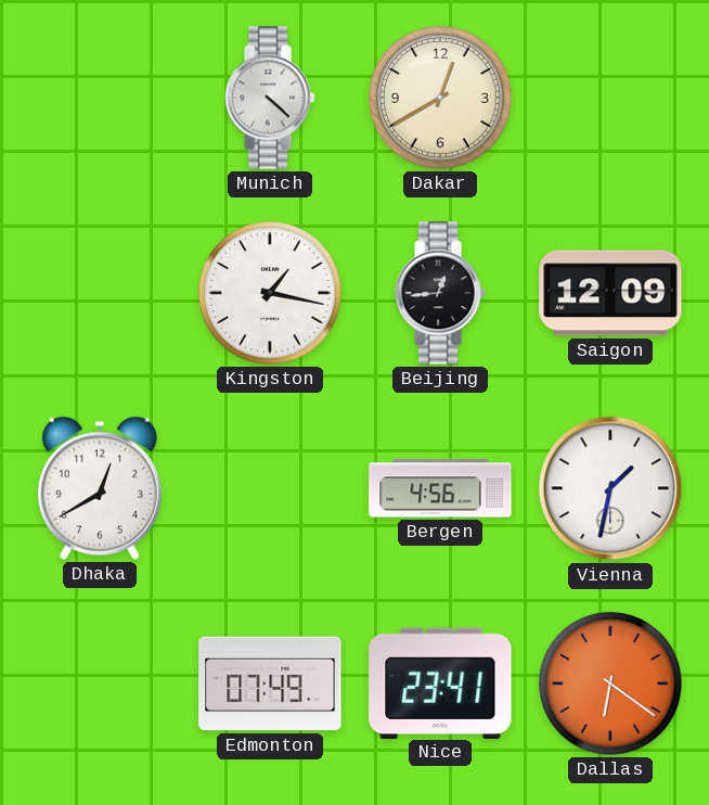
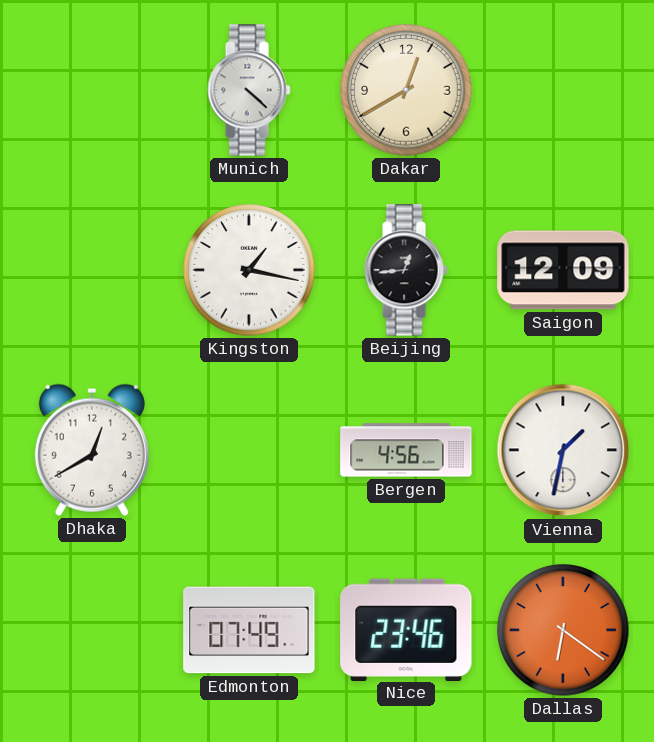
Nice: 23:41 -> 23:46
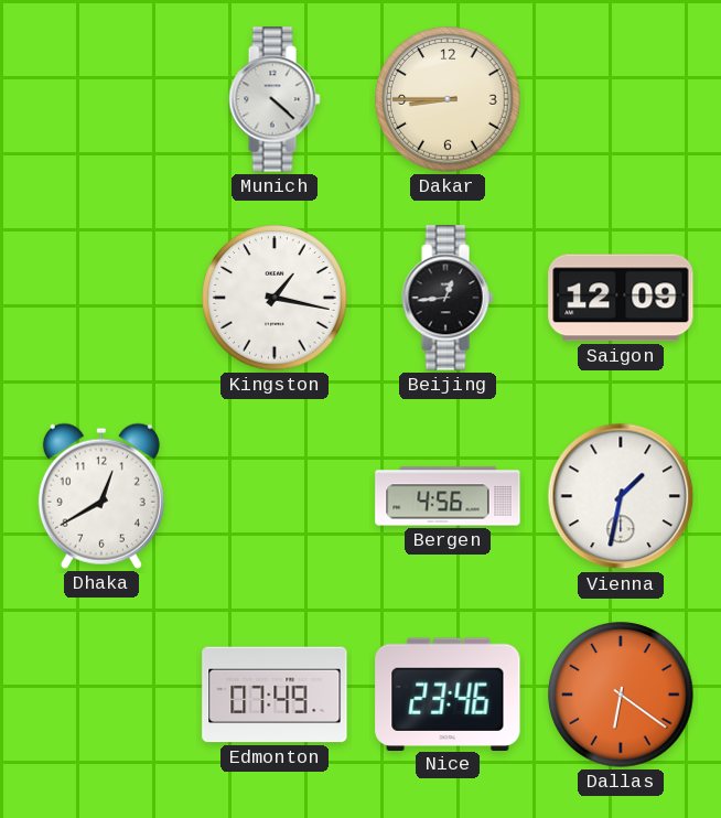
Dakar: 12:40 -> 8:45
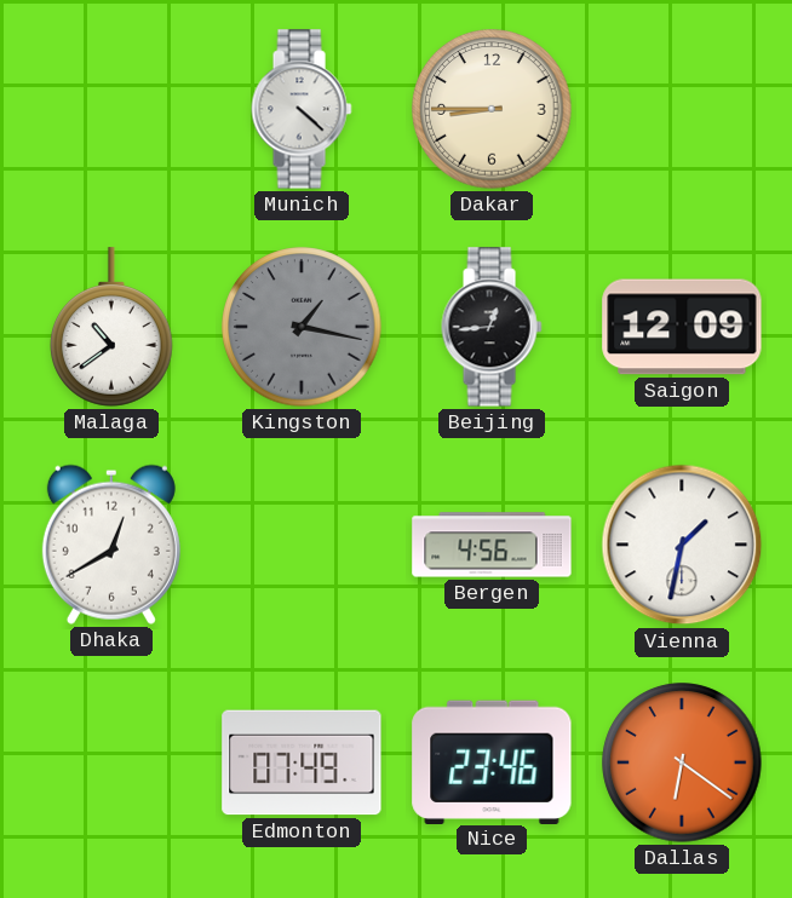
Malaga: none -> 10:39
Kingston dial: white -> grey
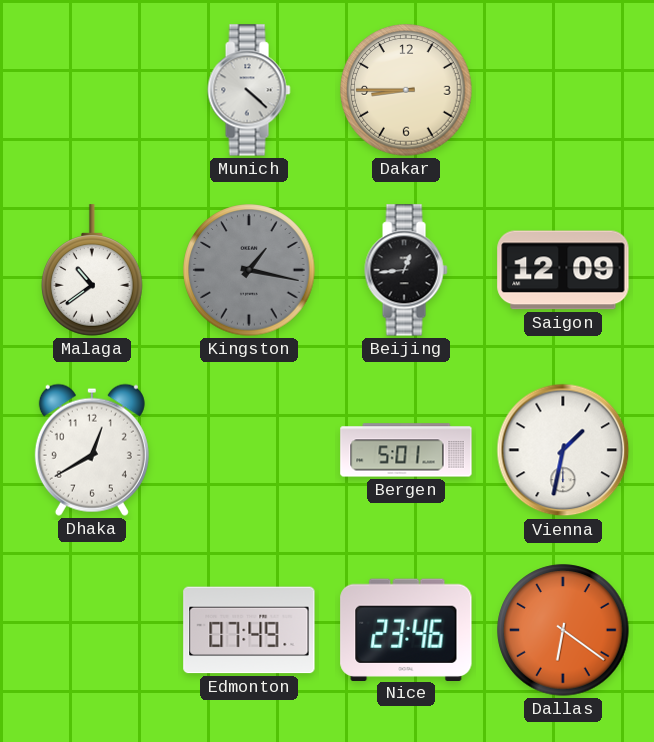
Bergen: 4:56 -> 5:01
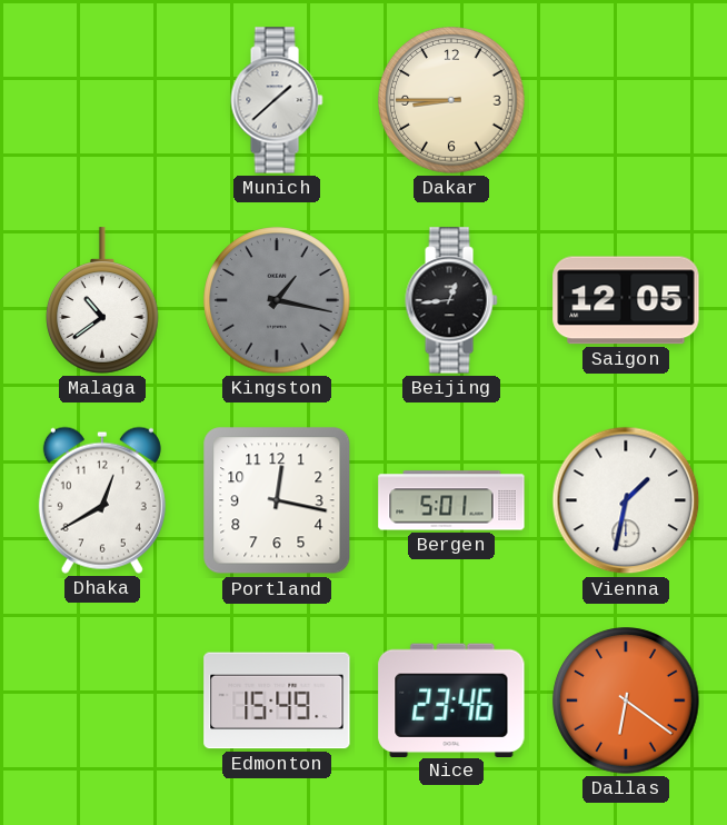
Munich: 4:22 -> 1:38
Saigon: 12:09 -> 12:05
Portland: none -> 12:17
Edmonton: 07:49 -> 15:49
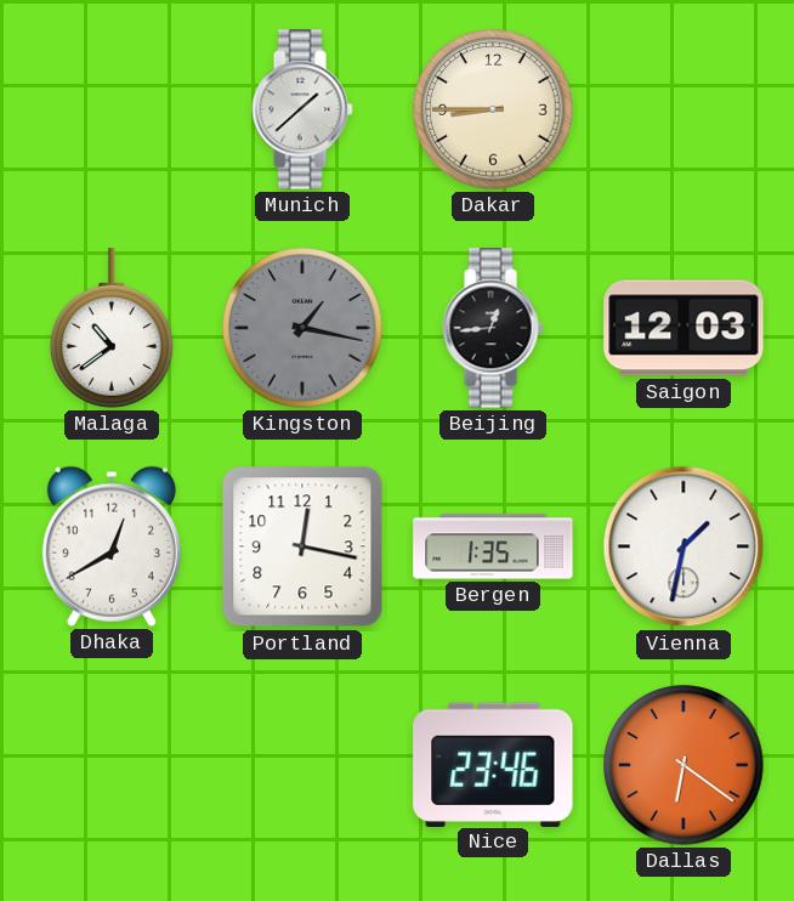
Saigon: 12:05 -> 12:03
Bergen: 5:01 -> 1:35
Edmonton: 15:49 -> none
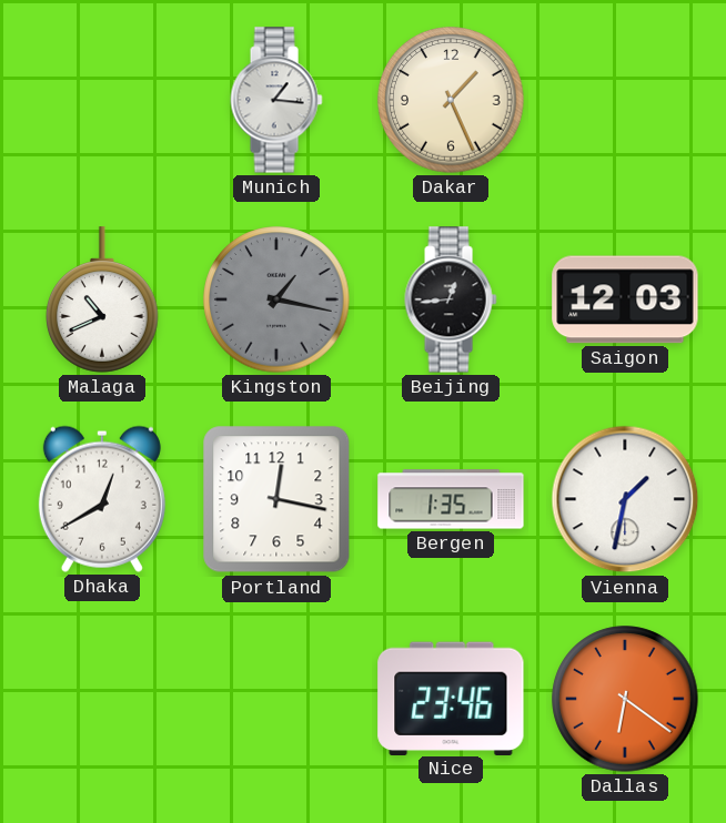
Munich: 1:38 -> 1:16
Dakar: 8:45 -> 1:26
Malaga: 10:39 -> 10:41
